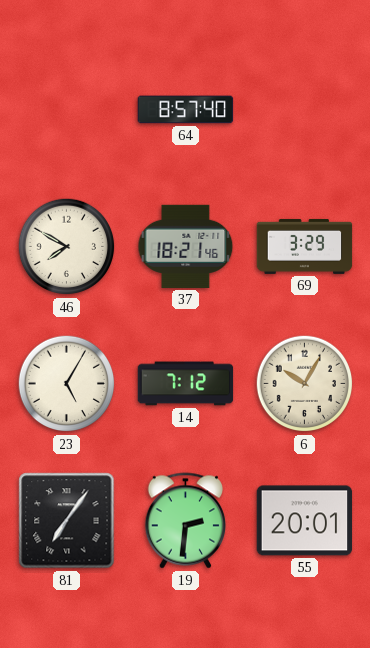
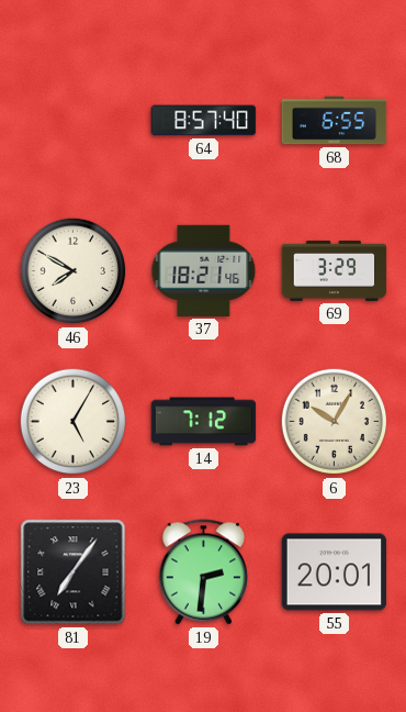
68: none -> 6:55
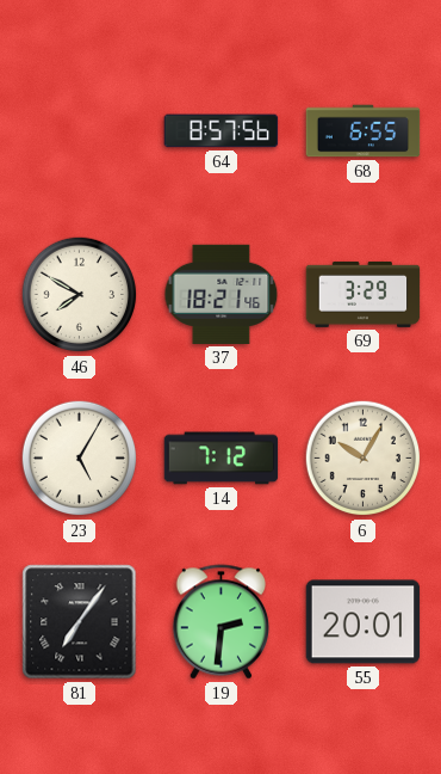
64: 8:57:40 -> 8:57:56
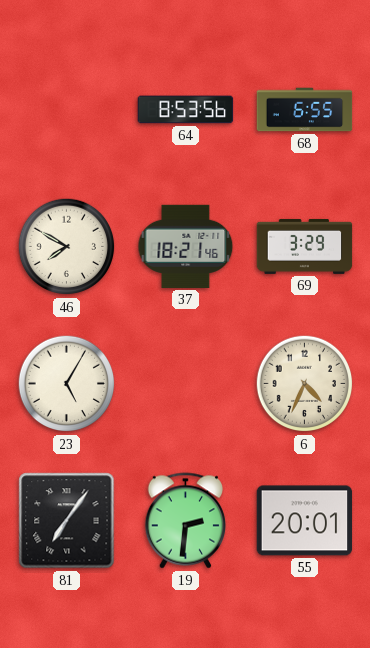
64: 8:57 -> 8:53
14: 7:12 -> none
6: 10:05 -> 4:34
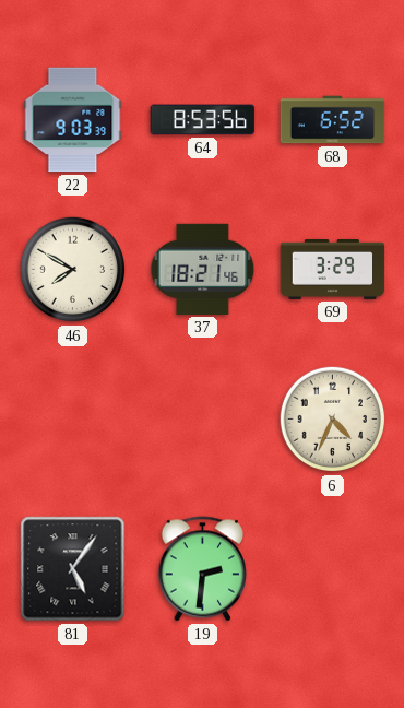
22: none -> 9:03
68: 6:55 -> 6:52
23: 5:05 -> none
81: 7:06 -> 5:06
55: 20:01 -> none
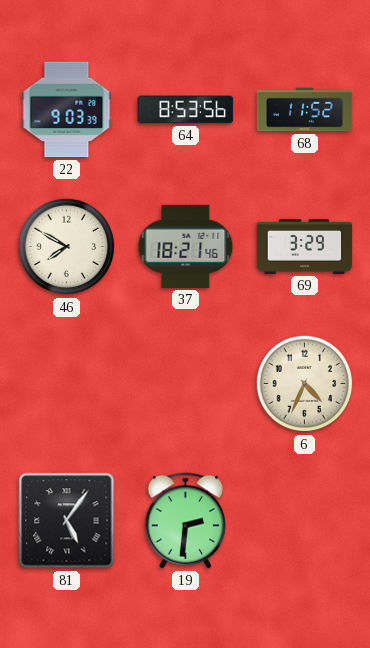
68: 6:52 -> 11:52
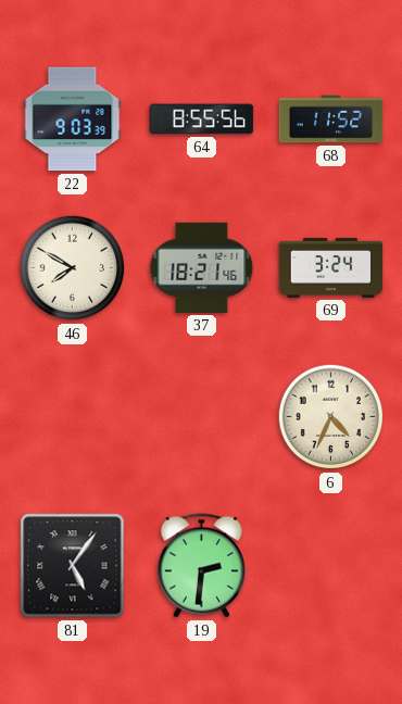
64: 8:53 -> 8:55
69: 3:29 -> 3:24
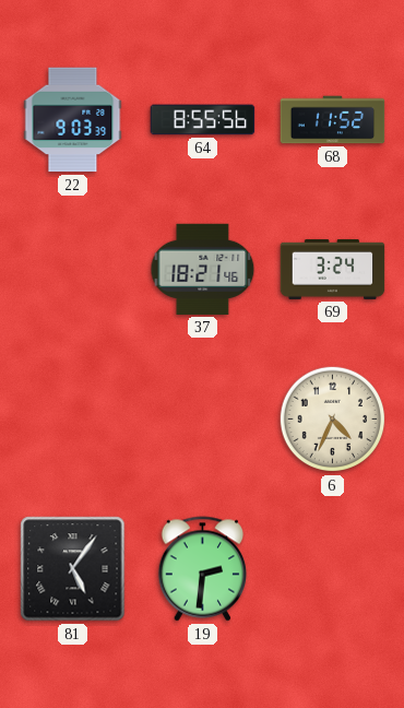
46: 7:50 -> none
